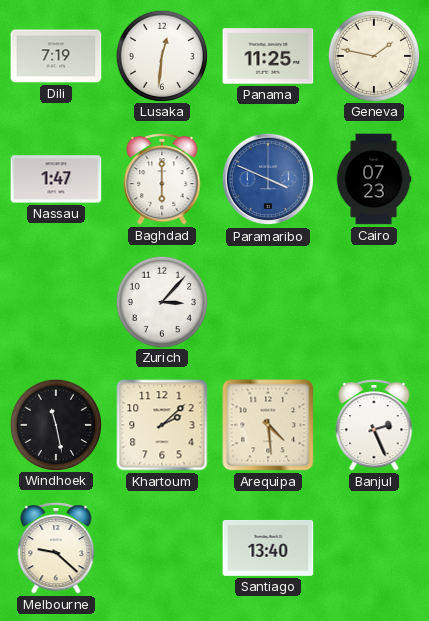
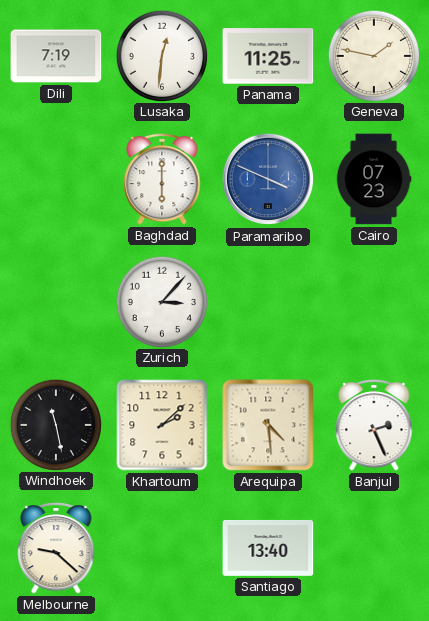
Nassau: 1:47 -> none
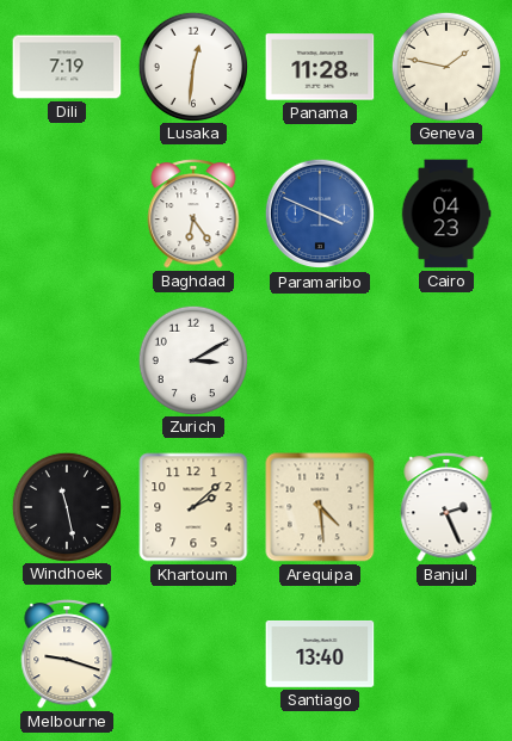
Panama: 11:25 -> 11:28
Baghdad: 6:00 -> 6:24
Cairo: 07:23 -> 04:23
Zurich: 3:07 -> 3:10
Melbourne: 9:22 -> 9:18
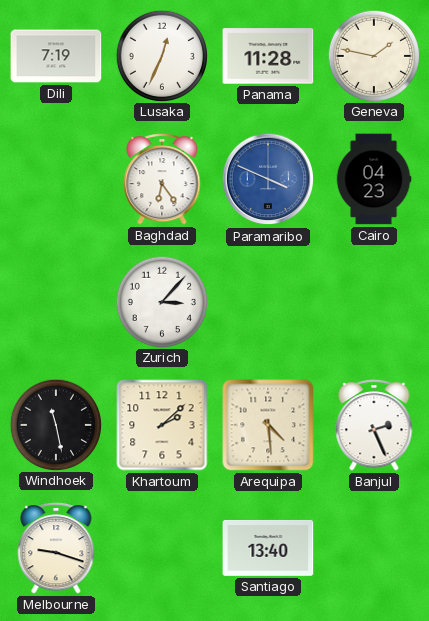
Lusaka: 12:31 -> 12:34
Zurich: 3:10 -> 3:07
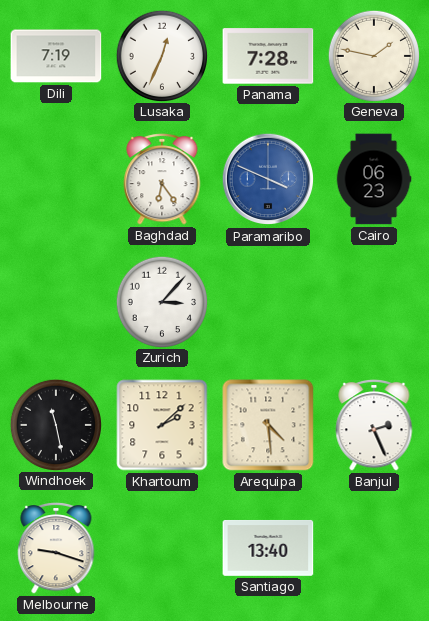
Panama: 11:28 -> 7:28
Cairo: 04:23 -> 06:23
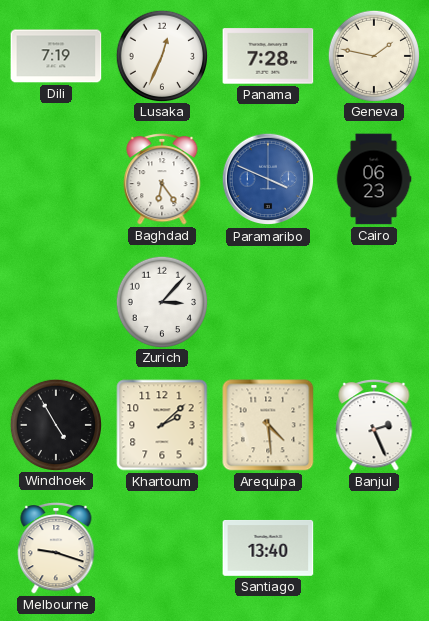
Windhoek: 11:28 -> 4:55
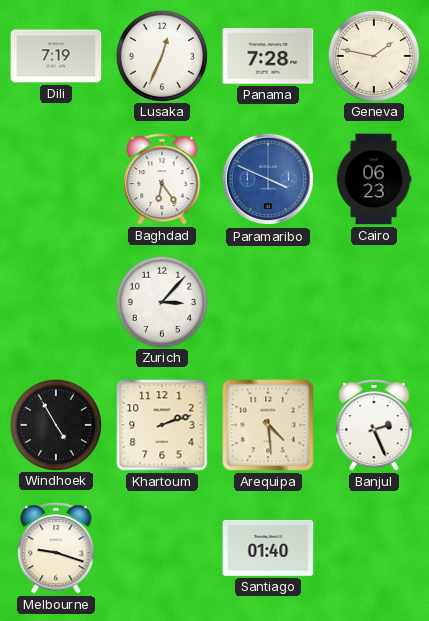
Khartoum: 2:08 -> 2:12
Santiago: 13:40 -> 01:40
